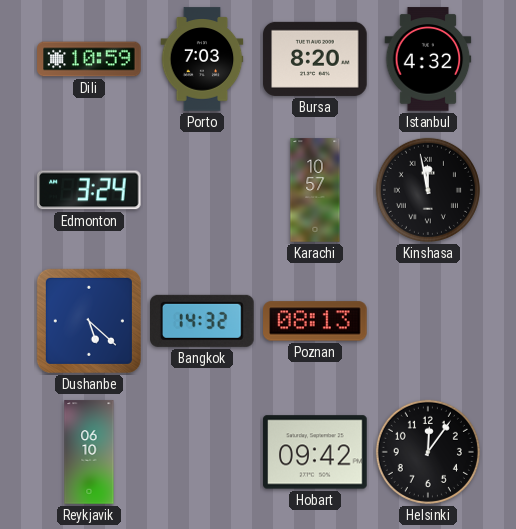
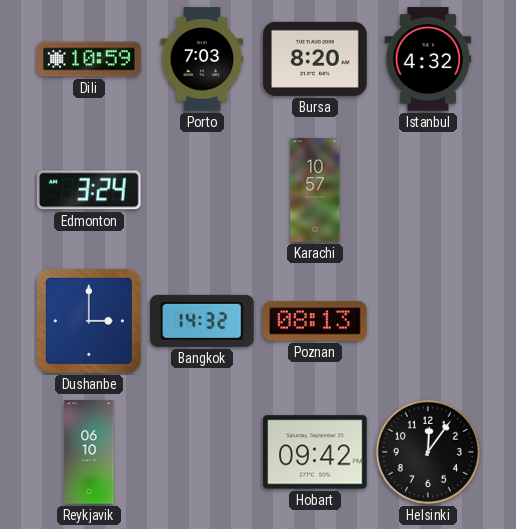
Kinshasa: 11:58 -> none
Dushanbe: 5:22 -> 3:00
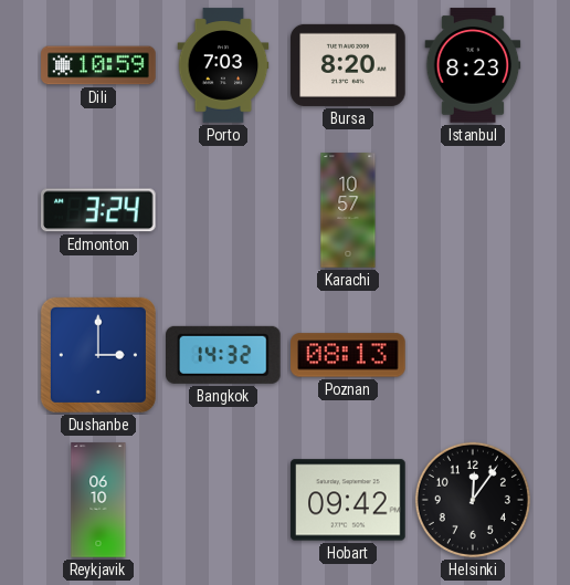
Istanbul: 4:32 -> 8:23
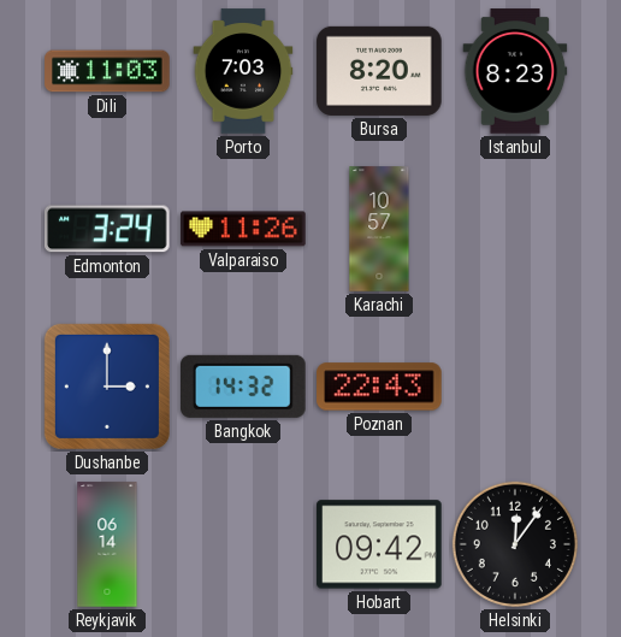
Dili: 10:59 -> 11:03
Valparaiso: none -> 11:26
Poznan: 08:13 -> 22:43
Reykjavik: 06:10 -> 06:14
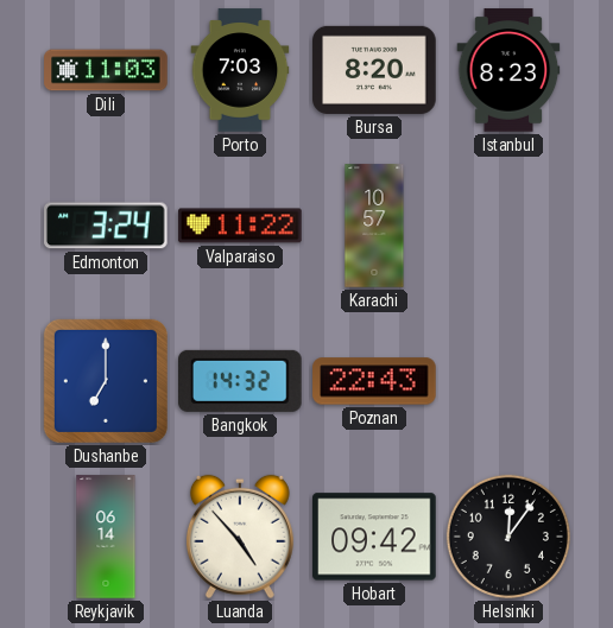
Valparaiso: 11:26 -> 11:22
Dushanbe: 3:00 -> 7:00
Luanda: none -> 4:53
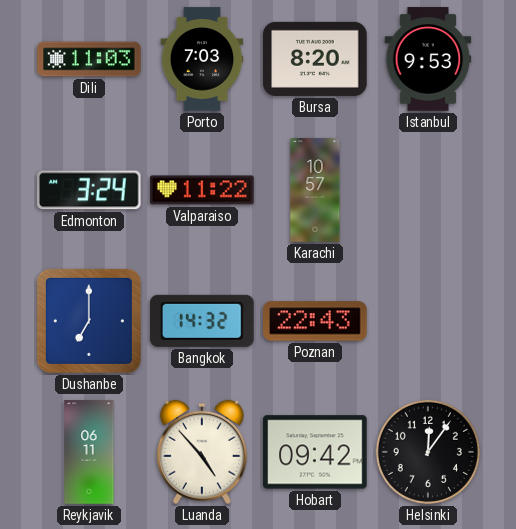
Istanbul: 8:23 -> 9:53
Reykjavik: 06:14 -> 06:11
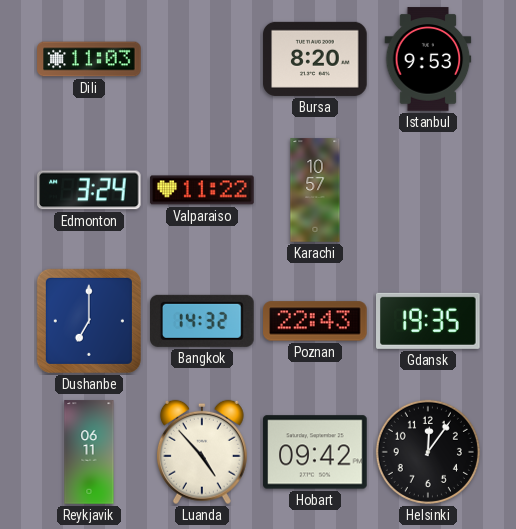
Porto: 7:03 -> none
Gdansk: none -> 19:35
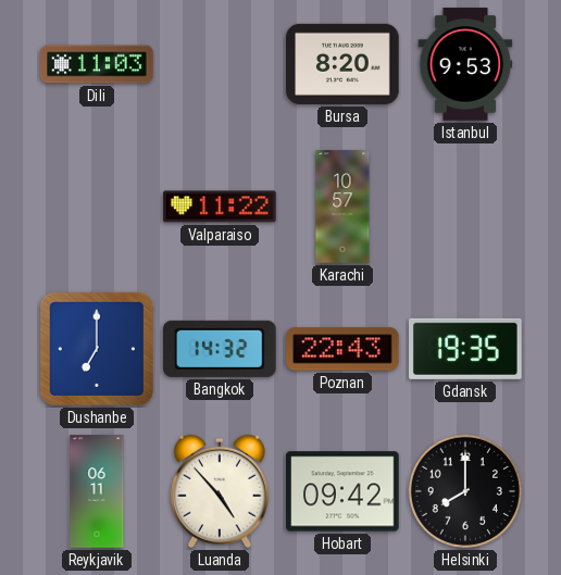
Edmonton: 3:24 -> none
Helsinki: 12:06 -> 8:00
